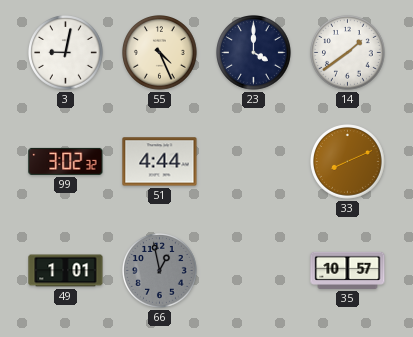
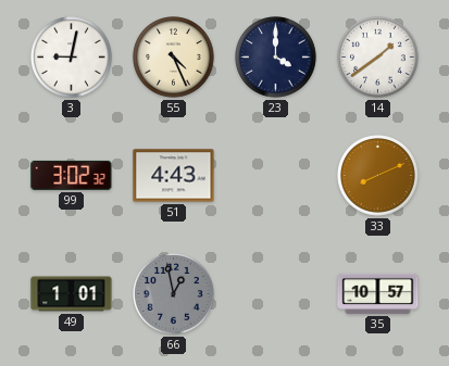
51: 4:44 -> 4:43
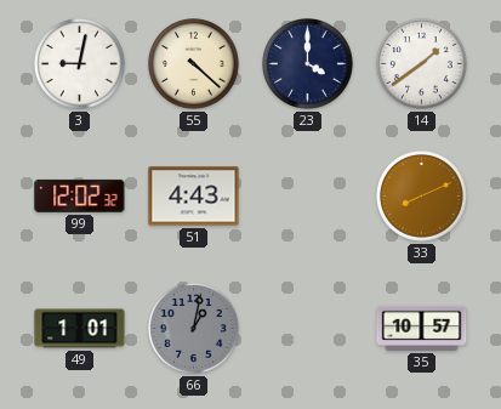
55: 4:26 -> 4:22
99: 3:02 -> 12:02
66: 12:58 -> 1:02
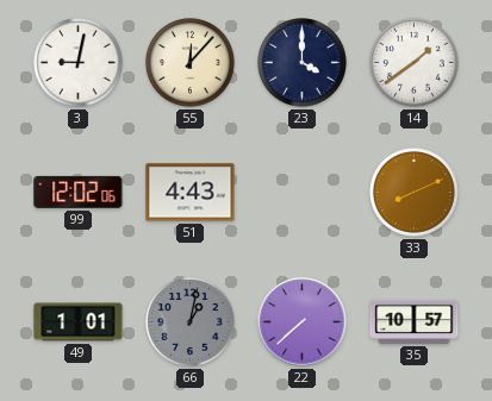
55: 4:22 -> 12:07
99: 12:02:32 -> 12:02:06
22: none -> 7:38
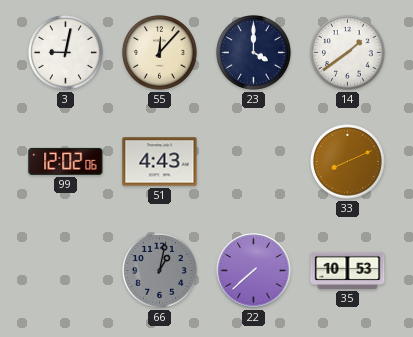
49: 1:01 -> none
35: 10:57 -> 10:53
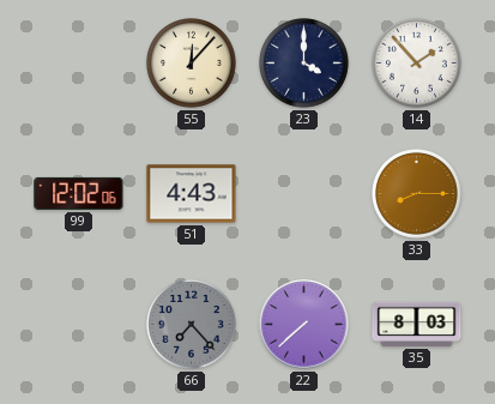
3: 9:02 -> none
14: 1:39 -> 1:53
33: 8:11 -> 8:15
66: 1:02 -> 7:23
35: 10:53 -> 8:03
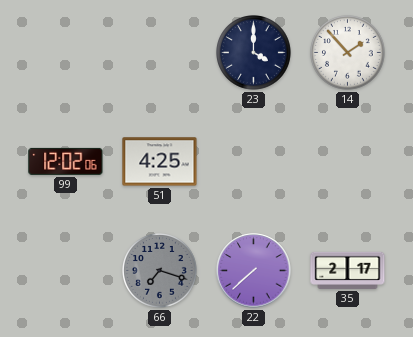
55: 12:07 -> none
51: 4:43 -> 4:25
33: 8:15 -> none
66: 7:23 -> 7:18
35: 8:03 -> 2:17
